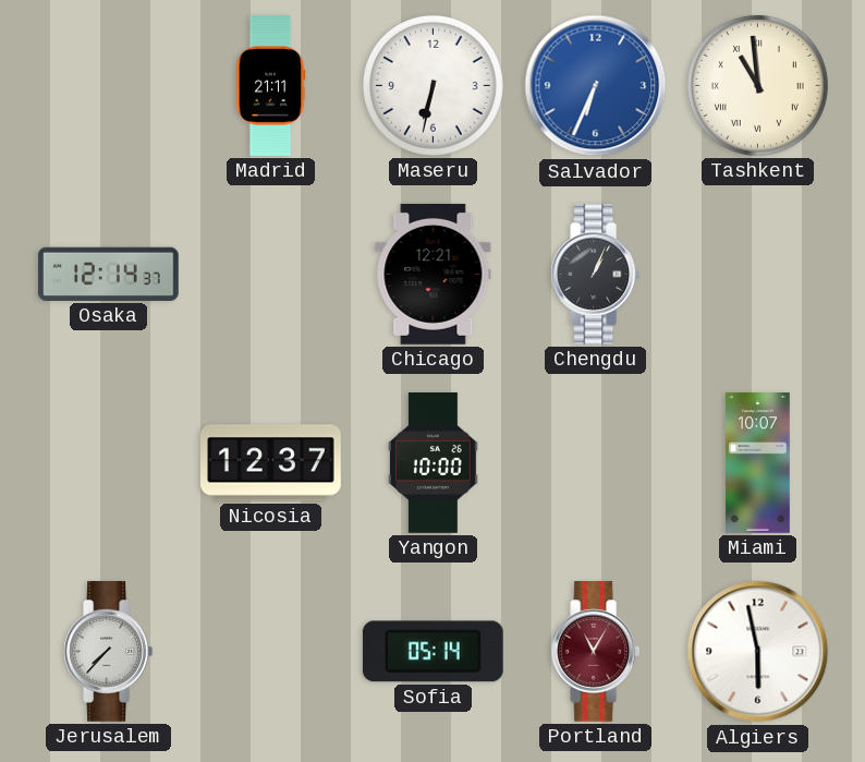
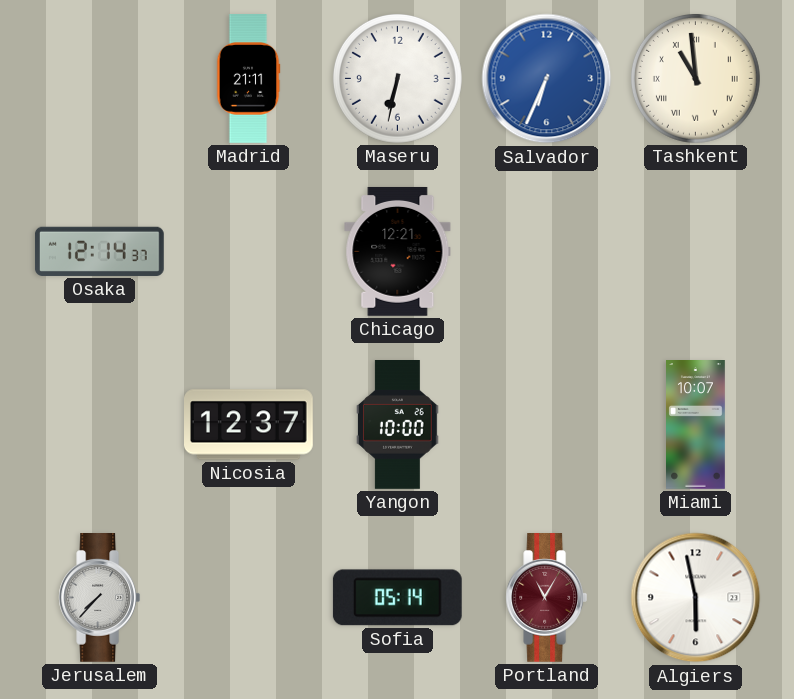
Chengdu: 1:04 -> none
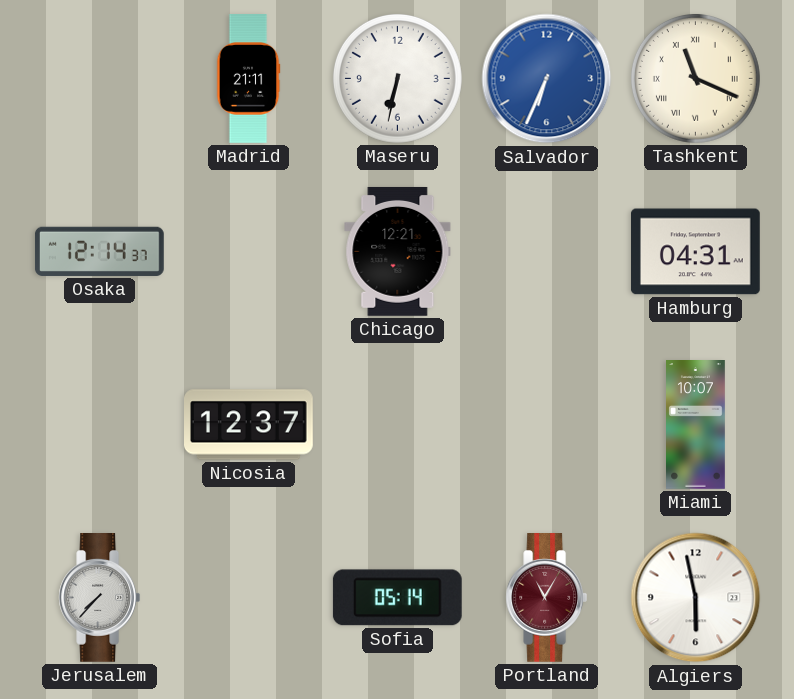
Tashkent: 10:59 -> 11:19
Hamburg: none -> 04:31
Yangon: 10:00 -> none
